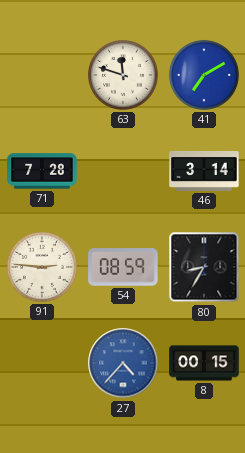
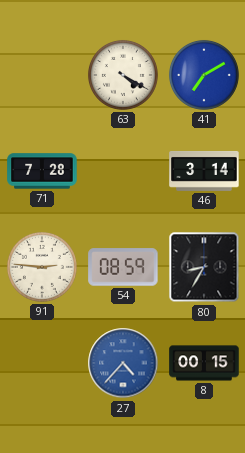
63: 11:48 -> 4:20
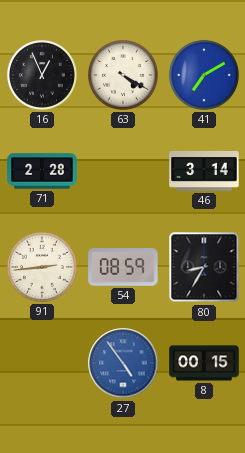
16: none -> 12:56
71: 7:28 -> 2:28
91: 2:46 -> 2:44
27: 4:37 -> 4:54
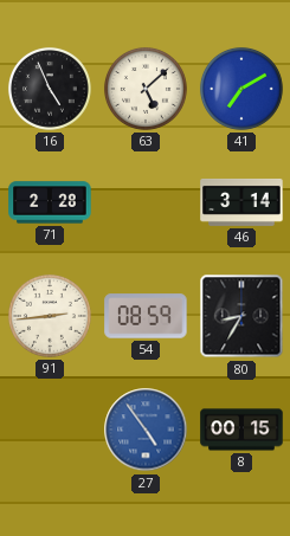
16: 12:56 -> 4:56
63: 4:20 -> 5:08
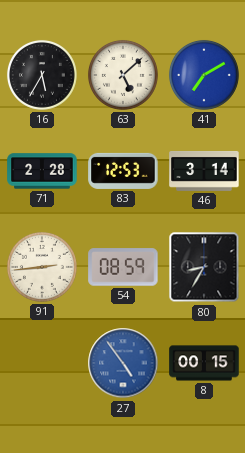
16: 4:56 -> 5:35
83: none -> 12:53
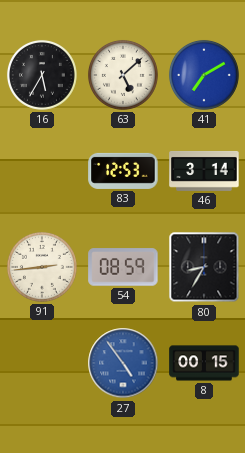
71: 2:28 -> none
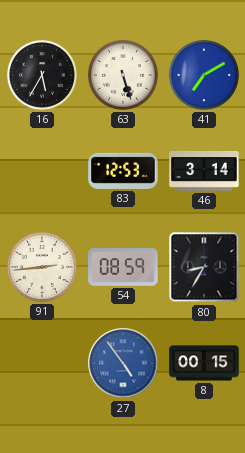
63: 5:08 -> 5:27
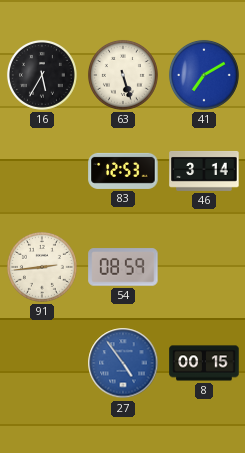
80: 8:35 -> none
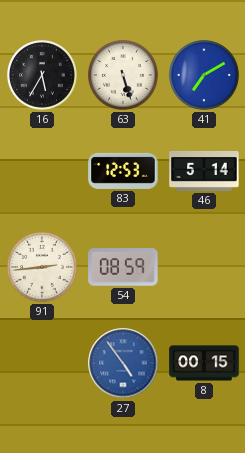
46: 3:14 -> 5:14
